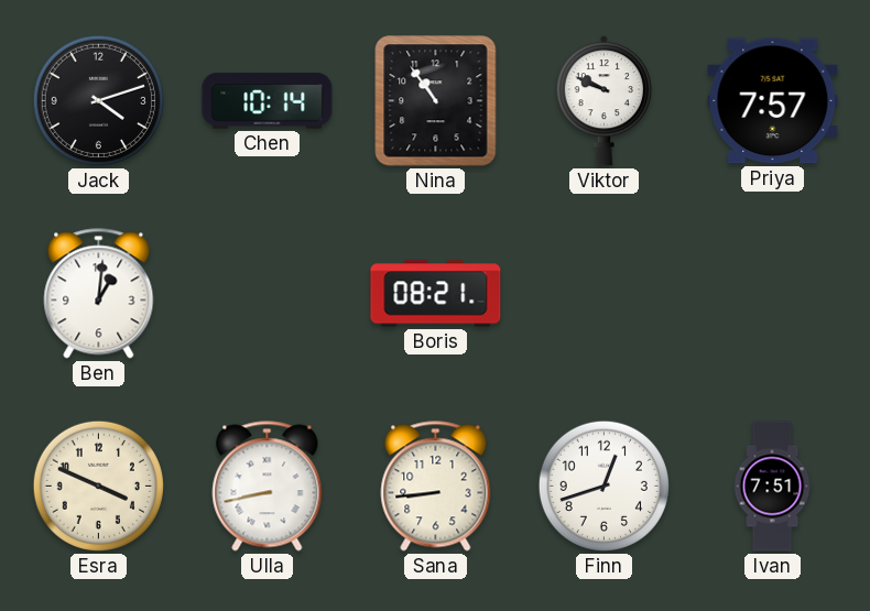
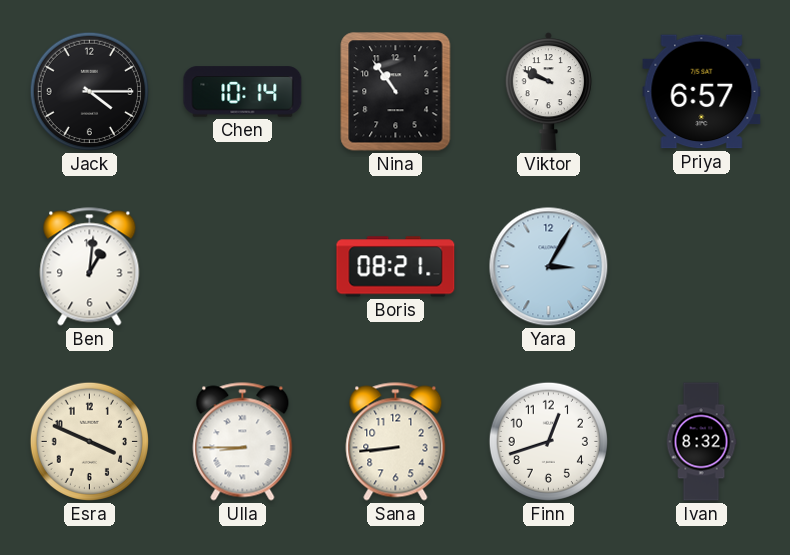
Jack: 4:12 -> 4:15
Priya: 7:57 -> 6:57
Yara: none -> 3:05
Ulla: 8:43 -> 8:45
Ivan: 7:51 -> 8:32
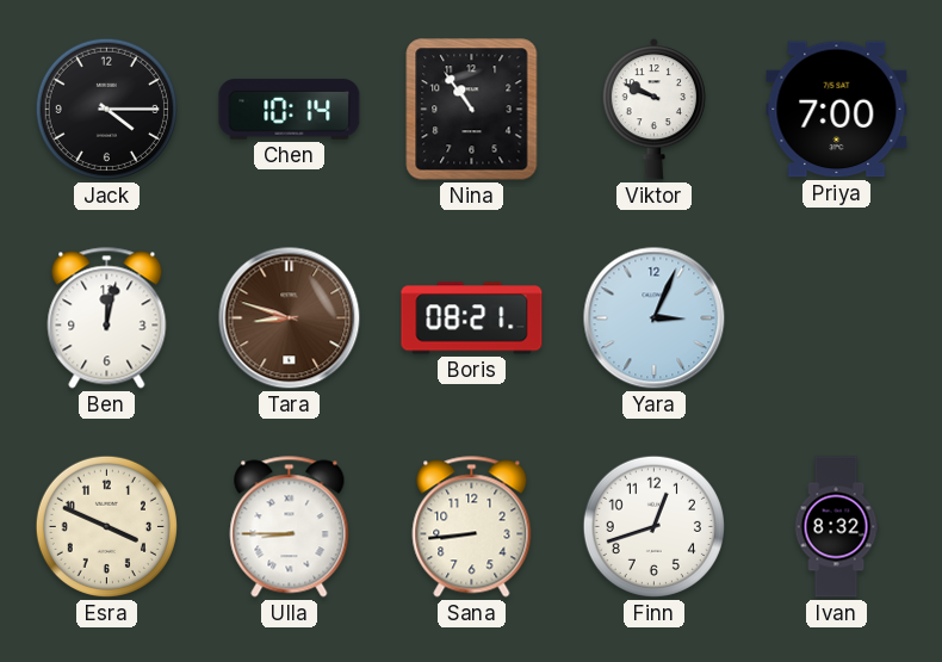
Priya: 6:57 -> 7:00
Ben: 1:01 -> 12:02
Tara: none -> 8:48
Yara: 3:05 -> 3:04
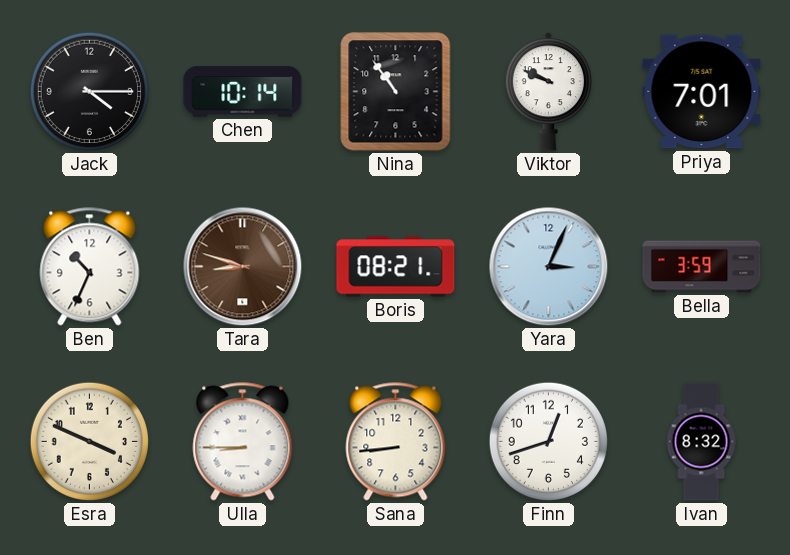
Priya: 7:00 -> 7:01
Ben: 12:02 -> 10:34
Bella: none -> 3:59
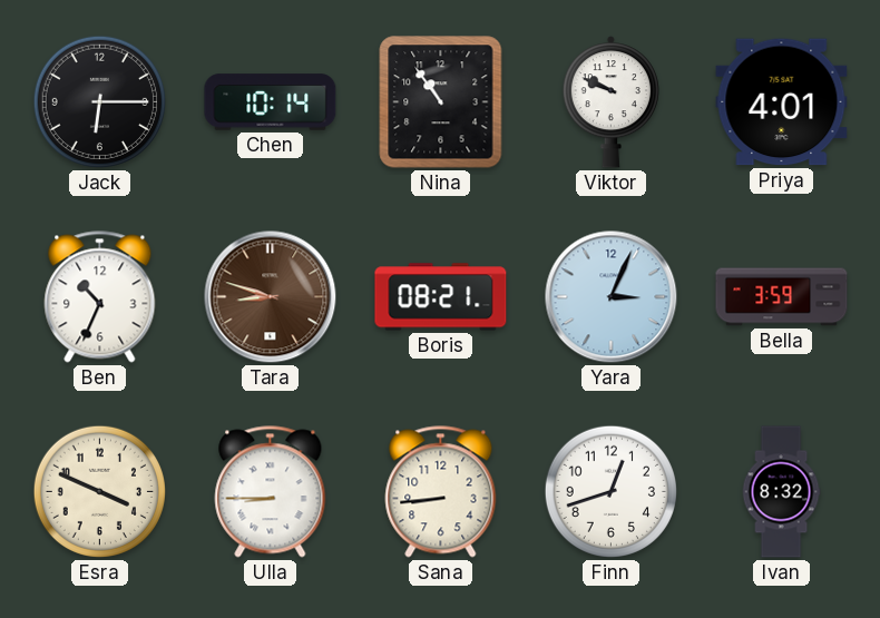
Jack: 4:15 -> 6:15
Priya: 7:01 -> 4:01
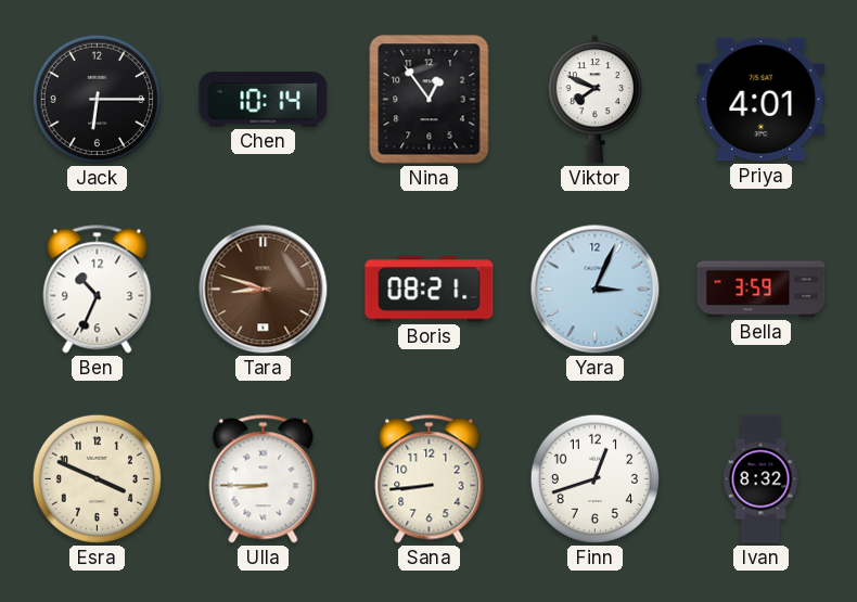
Nina: 10:54 -> 12:54
Viktor: 9:49 -> 7:49
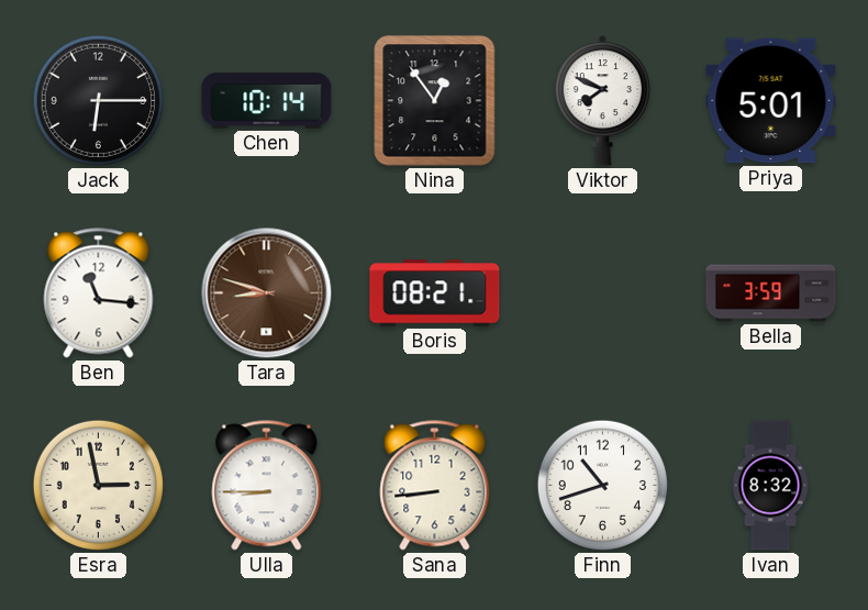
Priya: 4:01 -> 5:01
Ben: 10:34 -> 11:16
Yara: 3:04 -> none
Esra: 3:49 -> 2:58
Finn: 12:42 -> 10:42
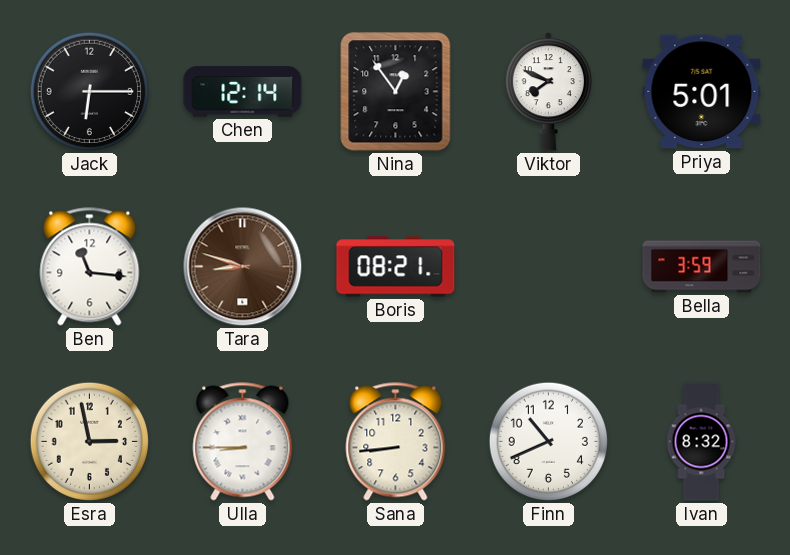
Chen: 10:14 -> 12:14
Finn: 10:42 -> 10:41
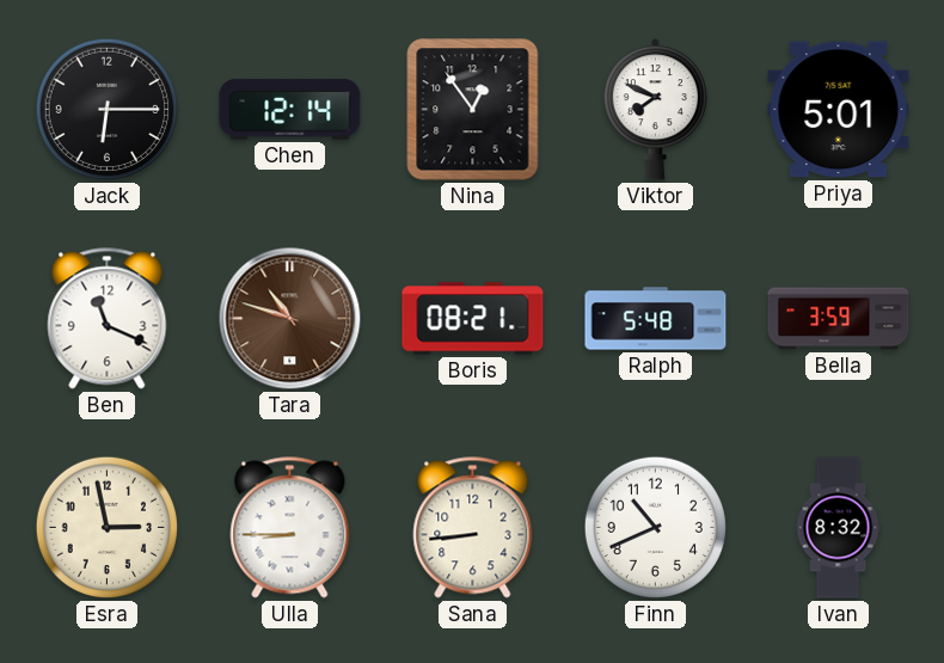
Ben: 11:16 -> 11:19
Tara: 8:48 -> 10:48
Ralph: none -> 5:48
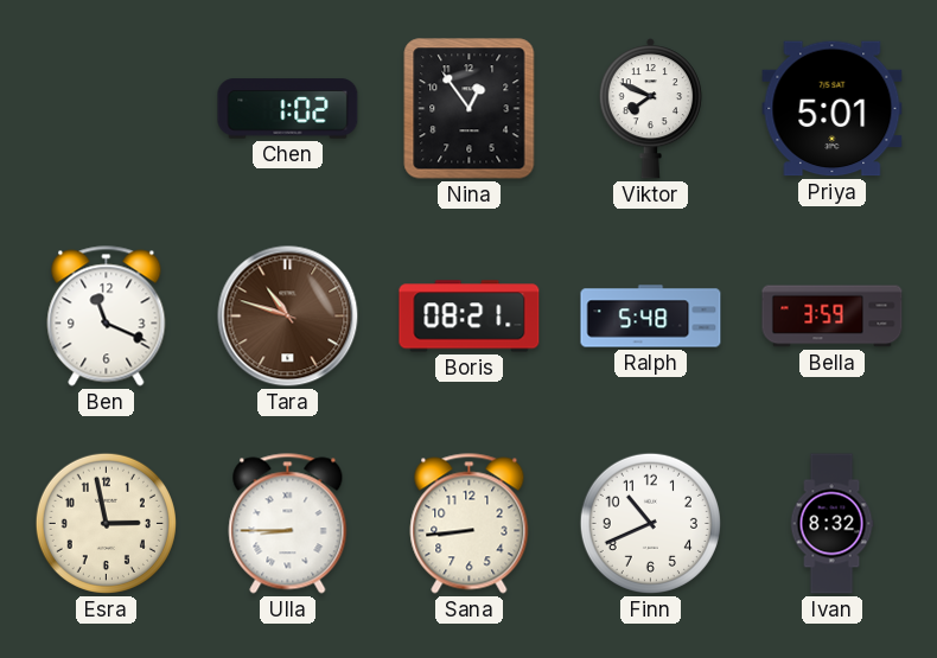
Jack: 6:15 -> none
Chen: 12:14 -> 1:02
